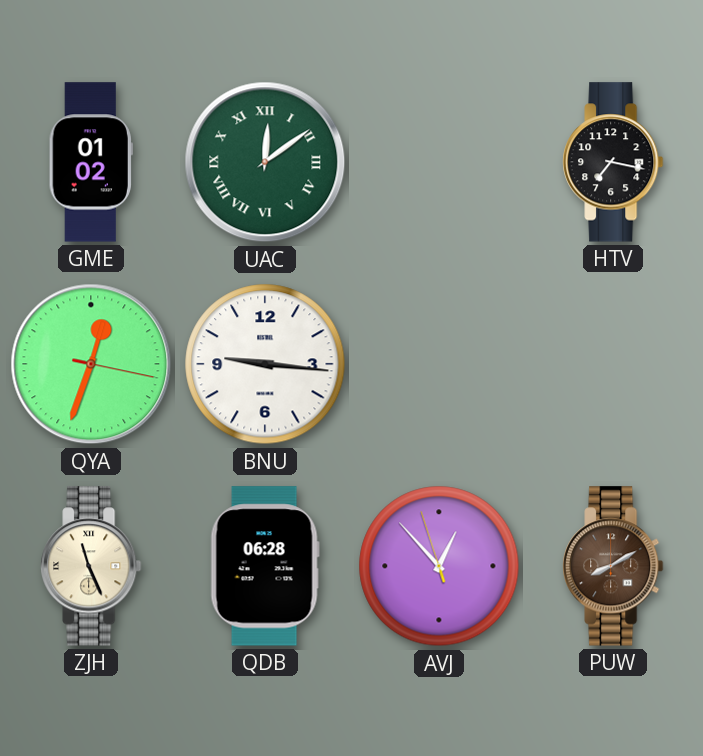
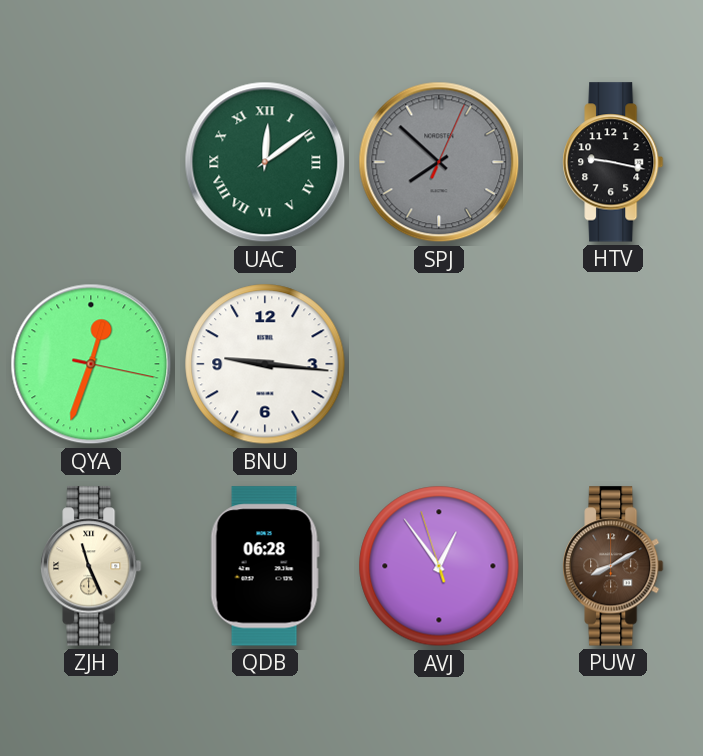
GME: 01:02 -> none
SPJ: none -> 7:52
HTV: 7:17 -> 9:17
AVJ: 12:52 -> 12:53
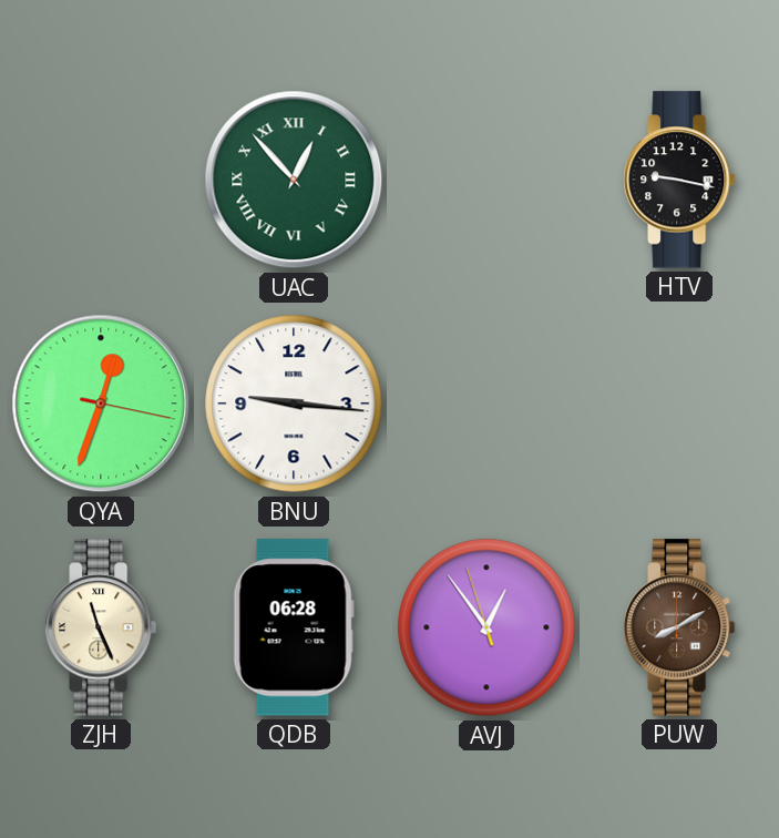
UAC: 12:09 -> 12:53
SPJ: 7:52 -> none
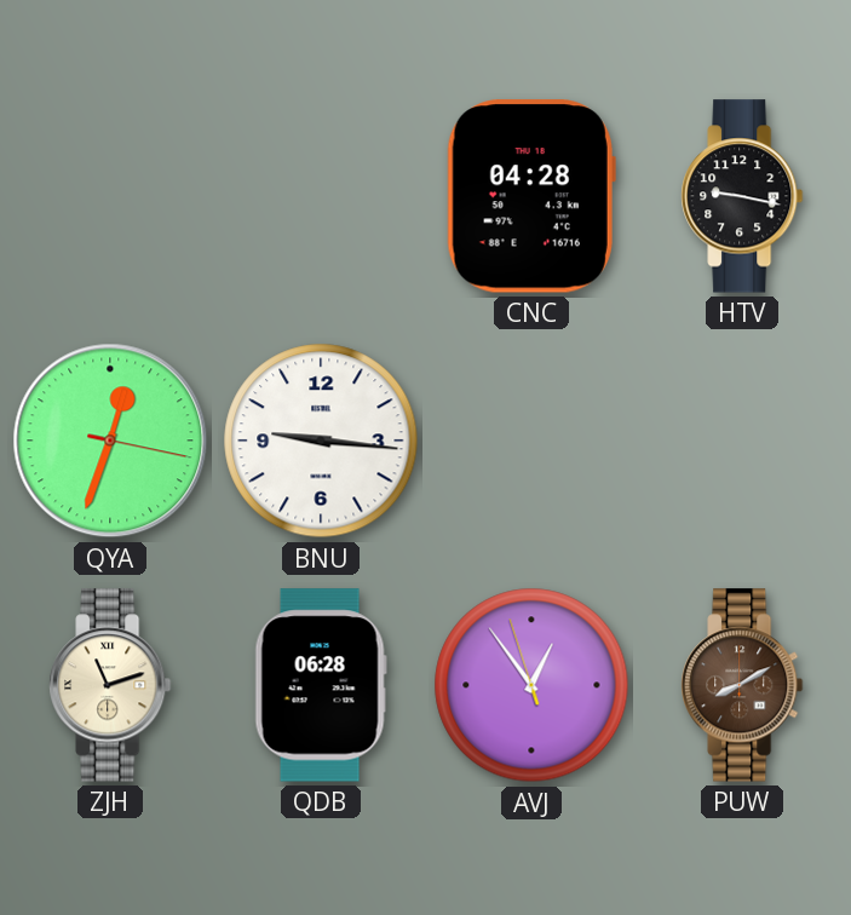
UAC: 12:53 -> none
CNC: none -> 04:28
ZJH: 11:26 -> 11:12
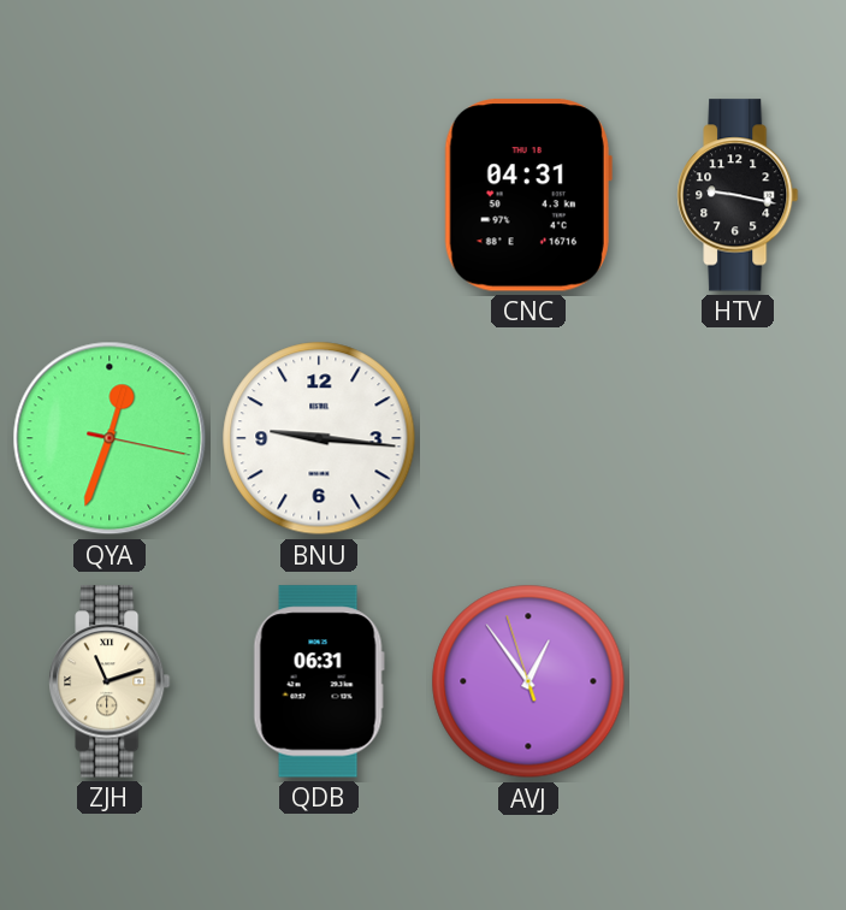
CNC: 04:28 -> 04:31
QDB: 06:28 -> 06:31
PUW: 8:10 -> none
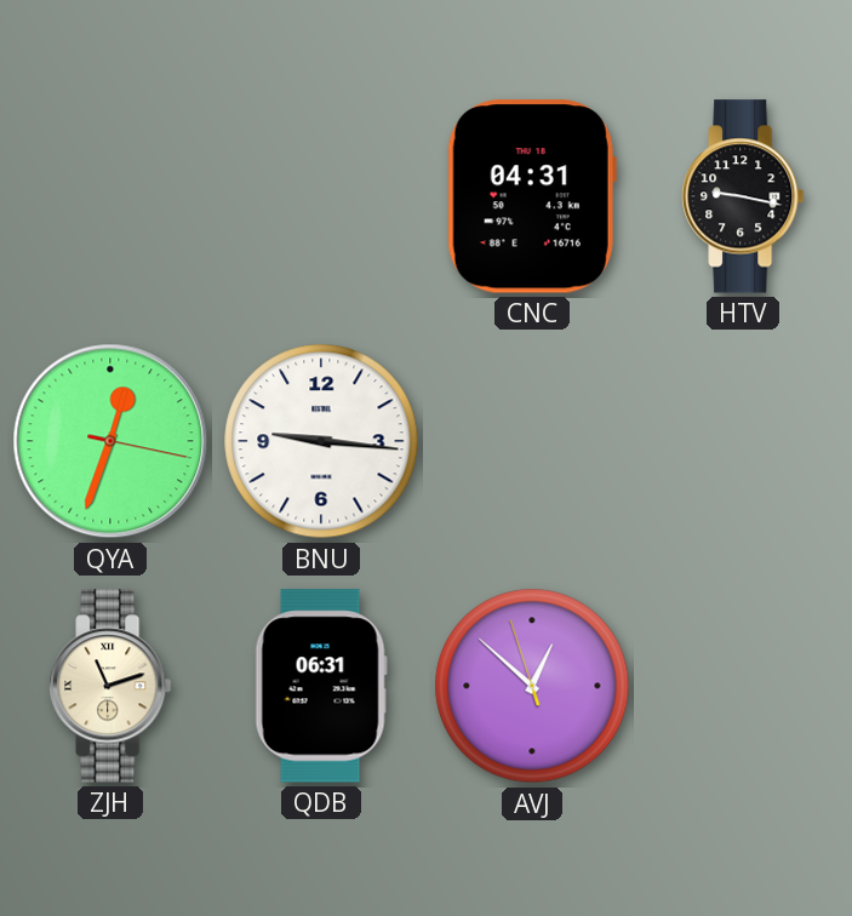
AVJ: 12:53 -> 12:51
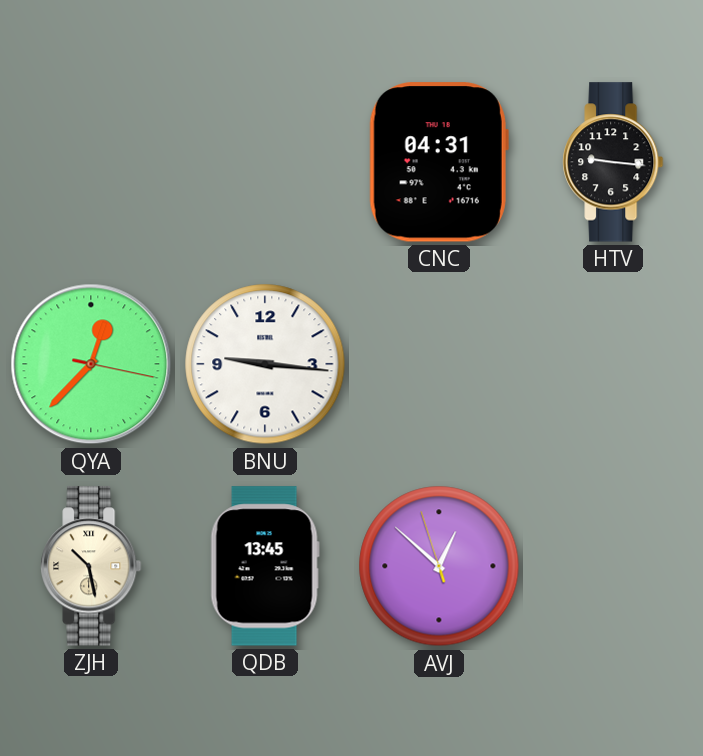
HTV: 9:17 -> 9:16
QYA: 12:33 -> 12:37
ZJH: 11:12 -> 10:28
QDB: 06:31 -> 13:45
